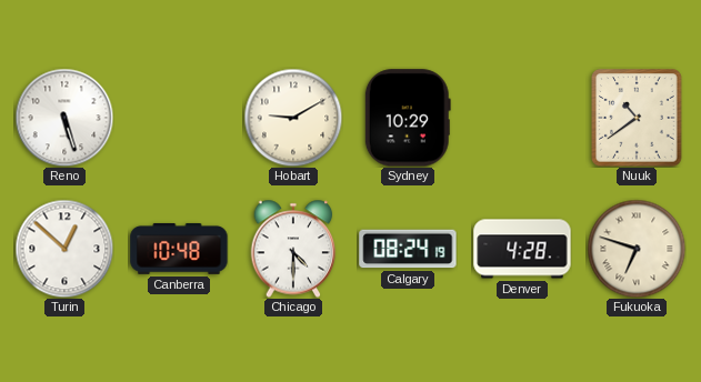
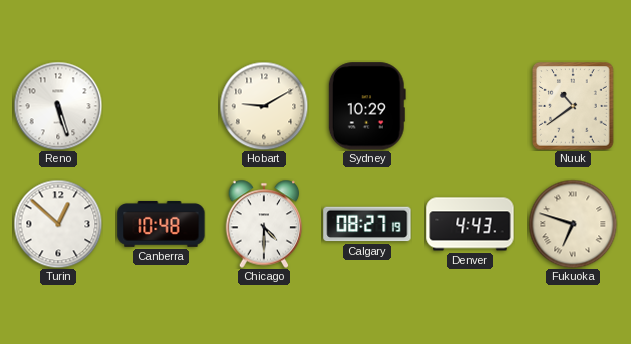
Calgary: 08:24 -> 08:27
Denver: 4:28 -> 4:43
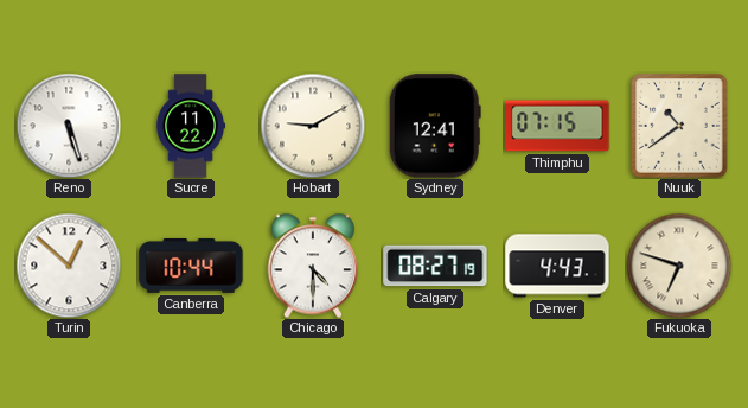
Sucre: none -> 11:22
Sydney: 10:29 -> 12:41
Thimphu: none -> 07:15
Canberra: 10:48 -> 10:44
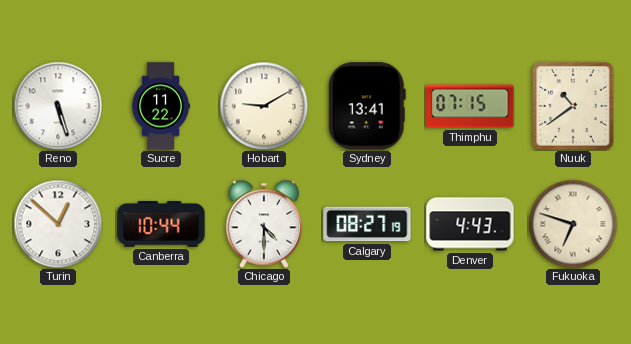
Sydney: 12:41 -> 13:41
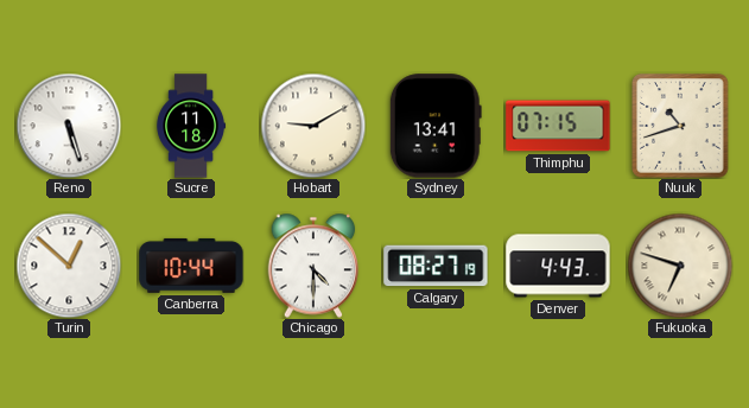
Sucre: 11:22 -> 11:18
Nuuk: 10:39 -> 10:42
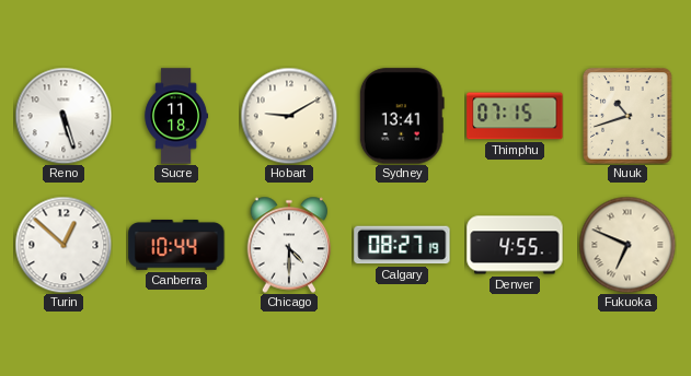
Denver: 4:43 -> 4:55
Fukuoka: 6:48 -> 6:49
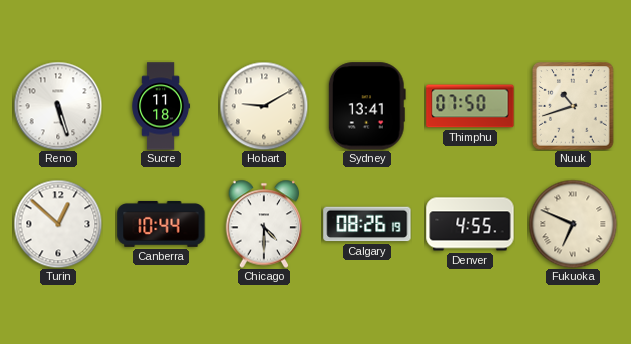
Thimphu: 07:15 -> 07:50
Calgary: 08:27 -> 08:26
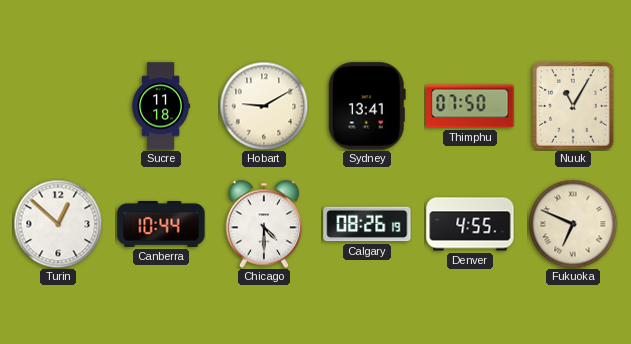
Reno: 5:27 -> none
Nuuk: 10:42 -> 11:05
